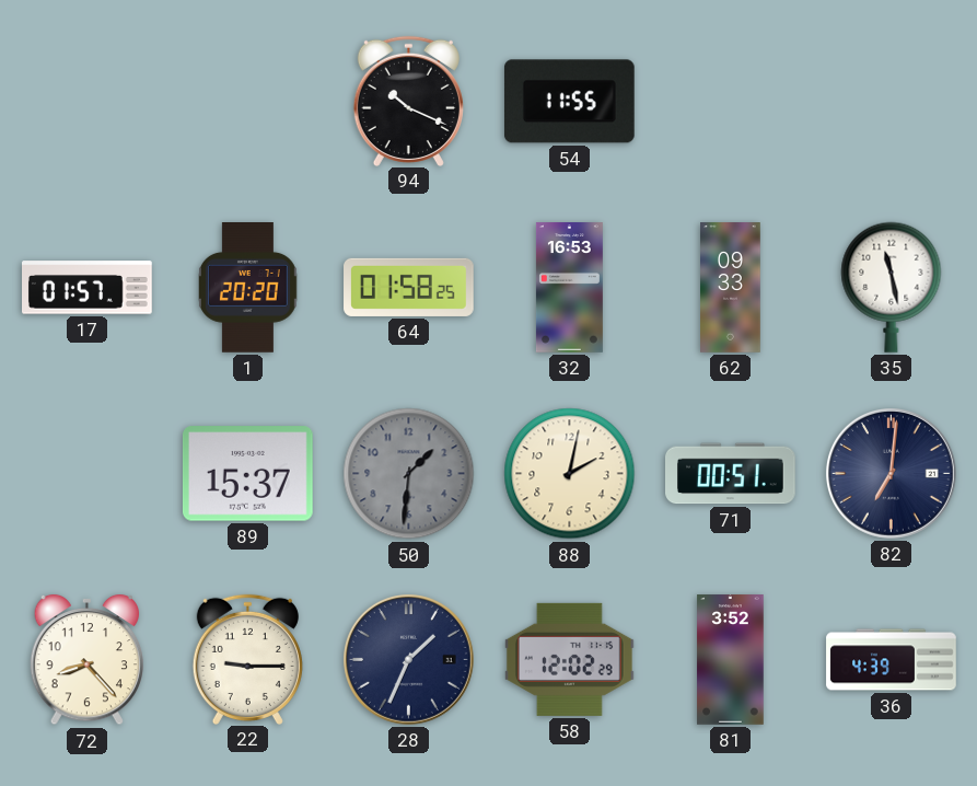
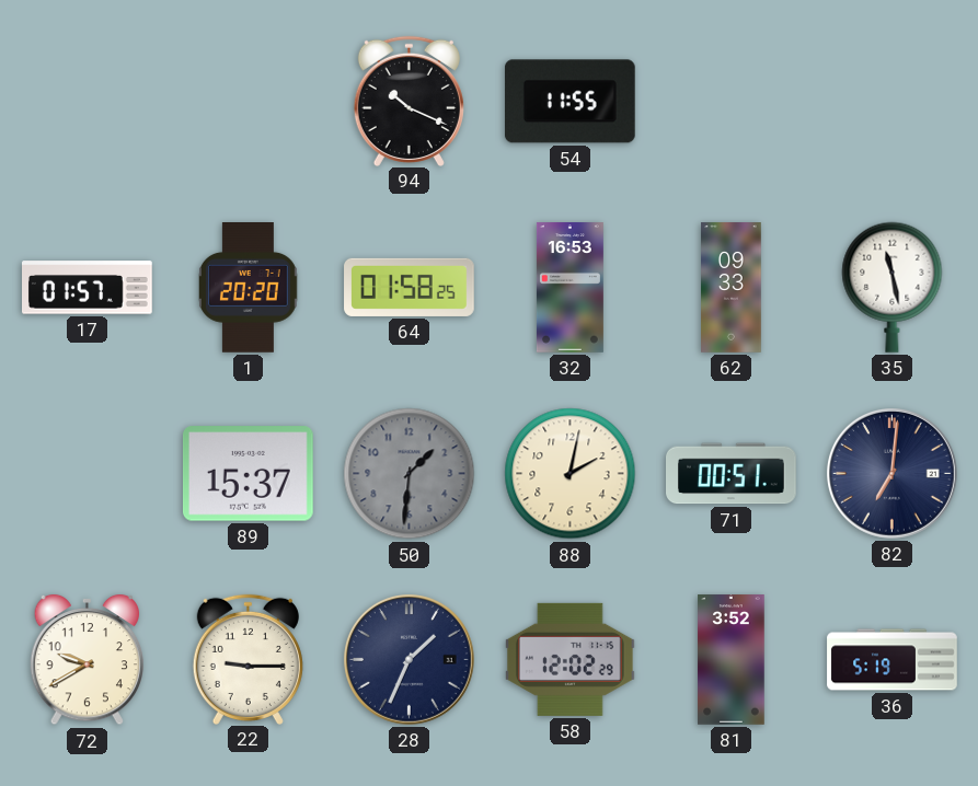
72: 8:23 -> 9:40
36: 4:39 -> 5:19
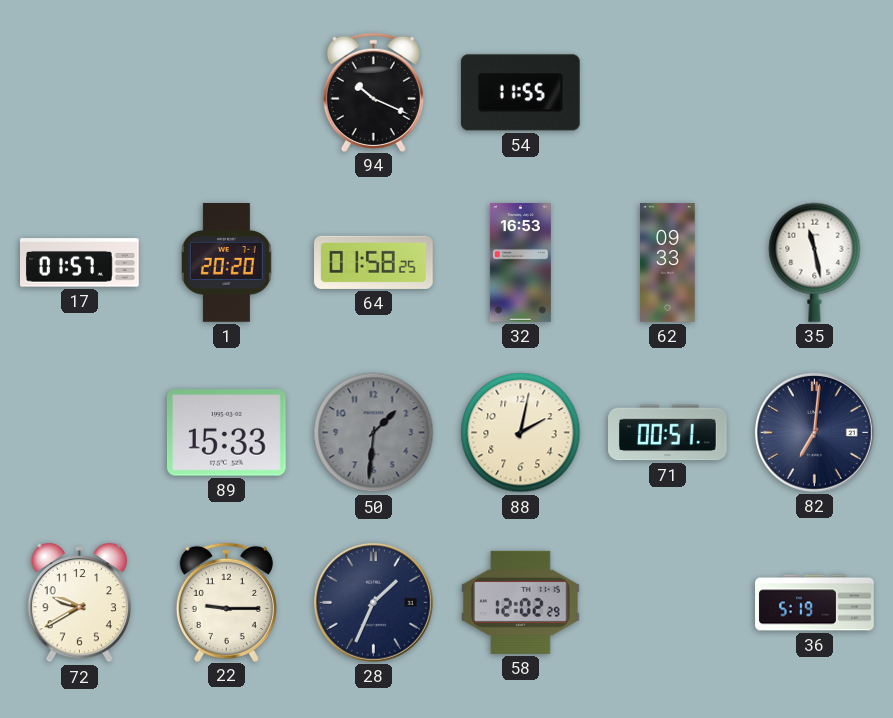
89: 15:37 -> 15:33
81: 3:52 -> none
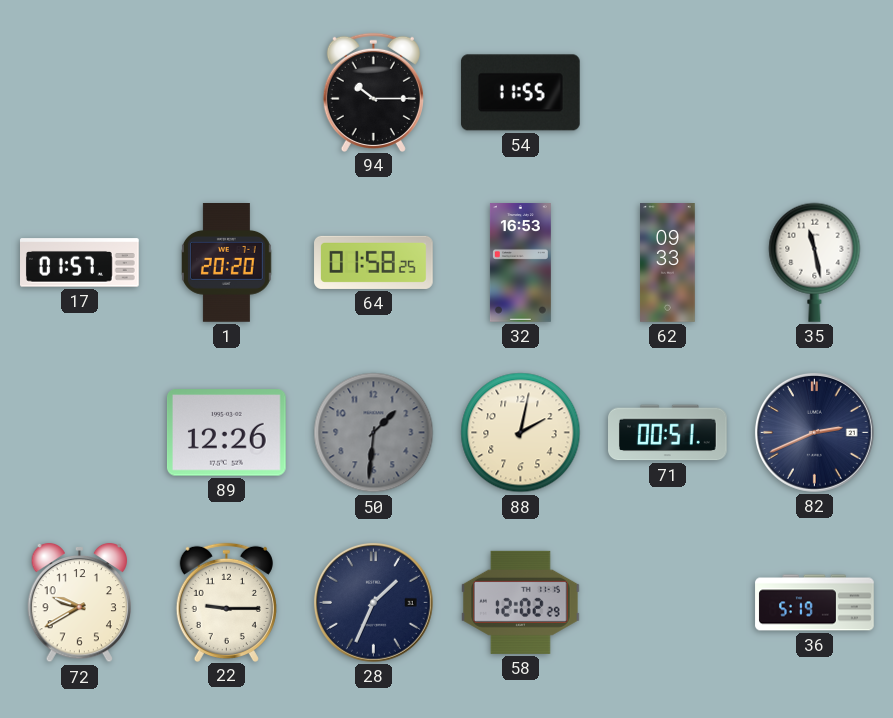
94: 10:19 -> 10:15
89: 15:33 -> 12:26
82: 7:01 -> 2:41
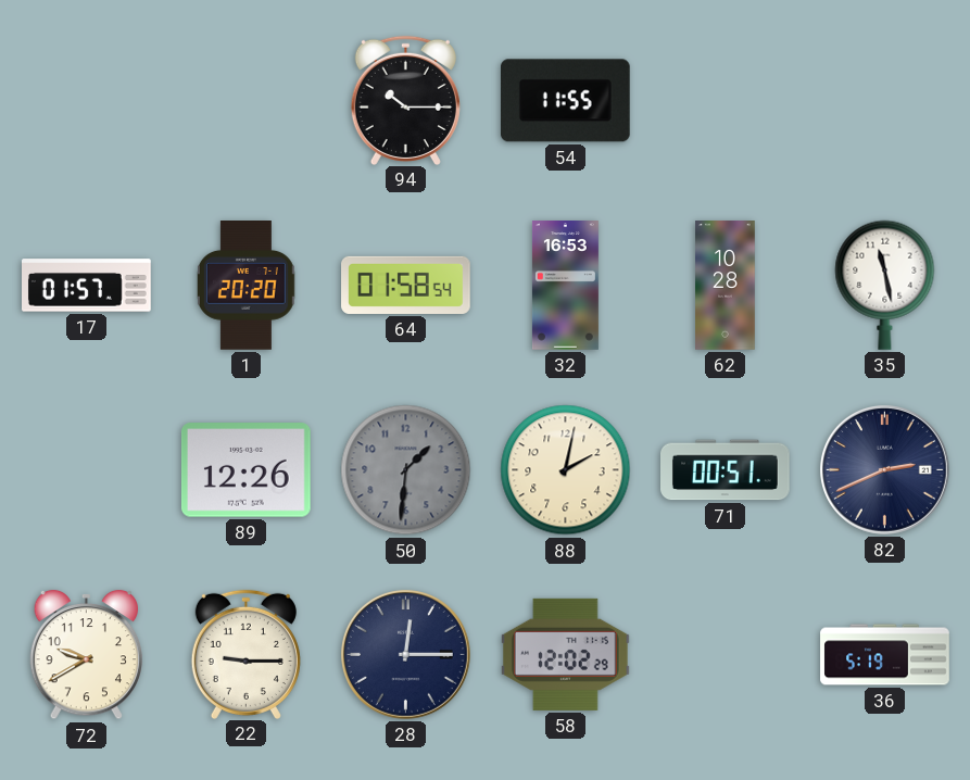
64: 01:58:25 -> 01:58:54
62: 09:33 -> 10:28
28: 1:34 -> 12:15
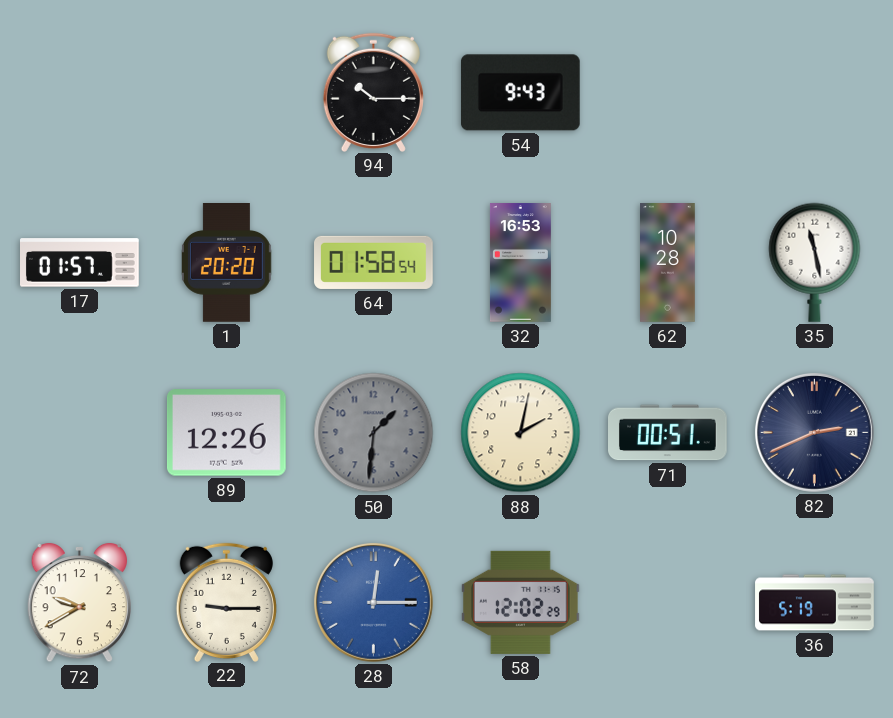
54: 11:55 -> 9:43
28 dial: navy -> blue
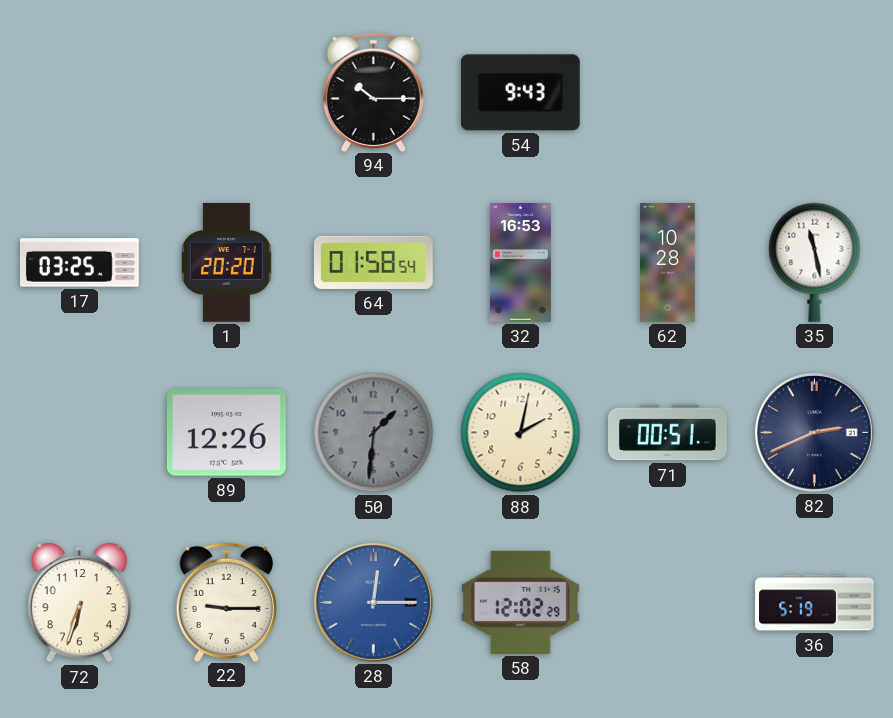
17: 01:57 -> 03:25
72: 9:40 -> 6:33
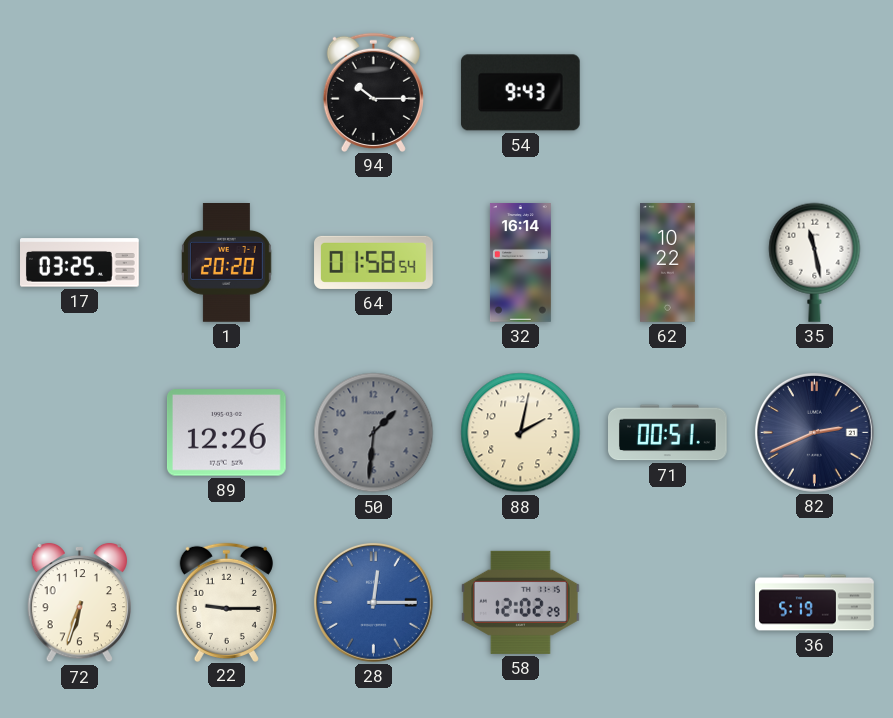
32: 16:53 -> 16:14
62: 10:28 -> 10:22
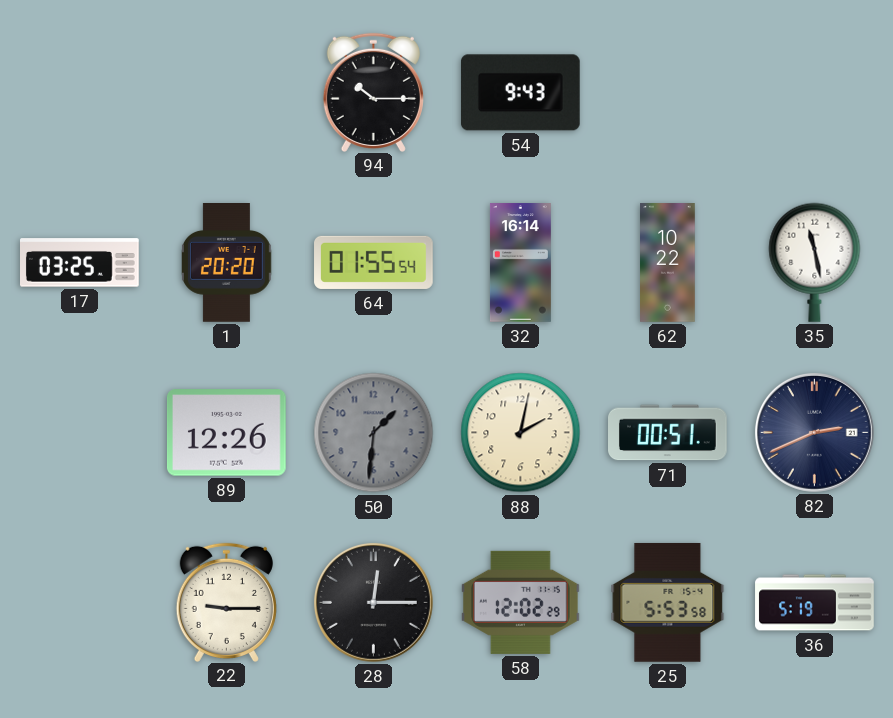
64: 01:58 -> 01:55
72: 6:33 -> none
28 dial: blue -> black
25: none -> 5:53
